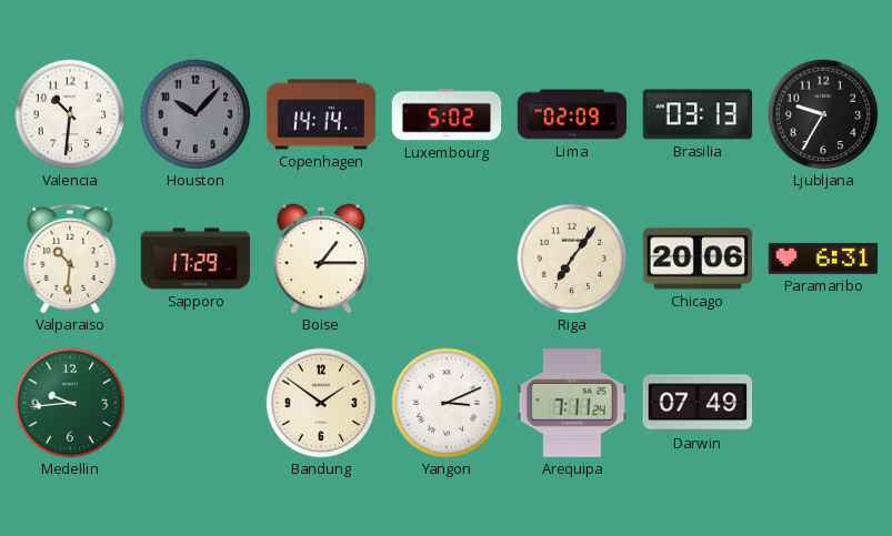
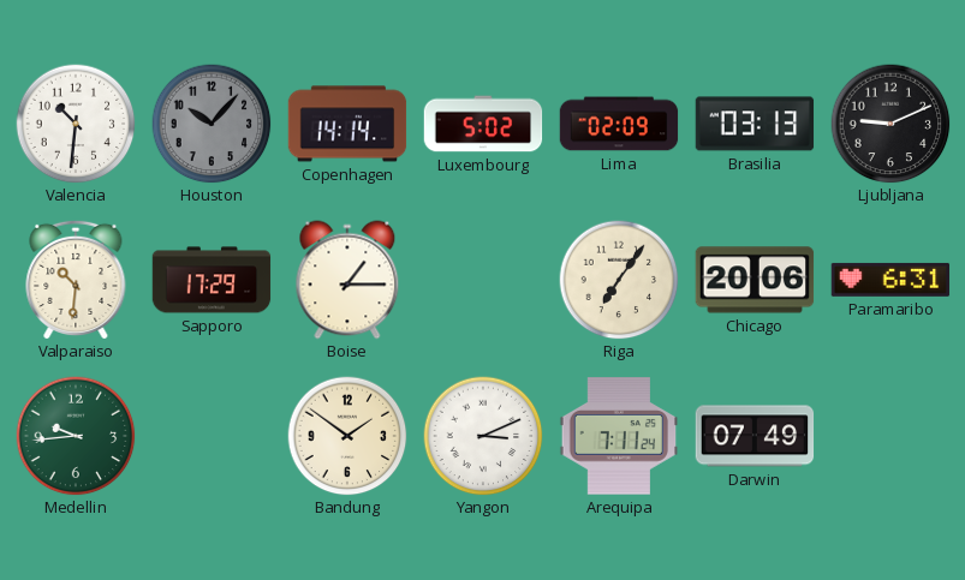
Ljubljana: 9:35 -> 9:11
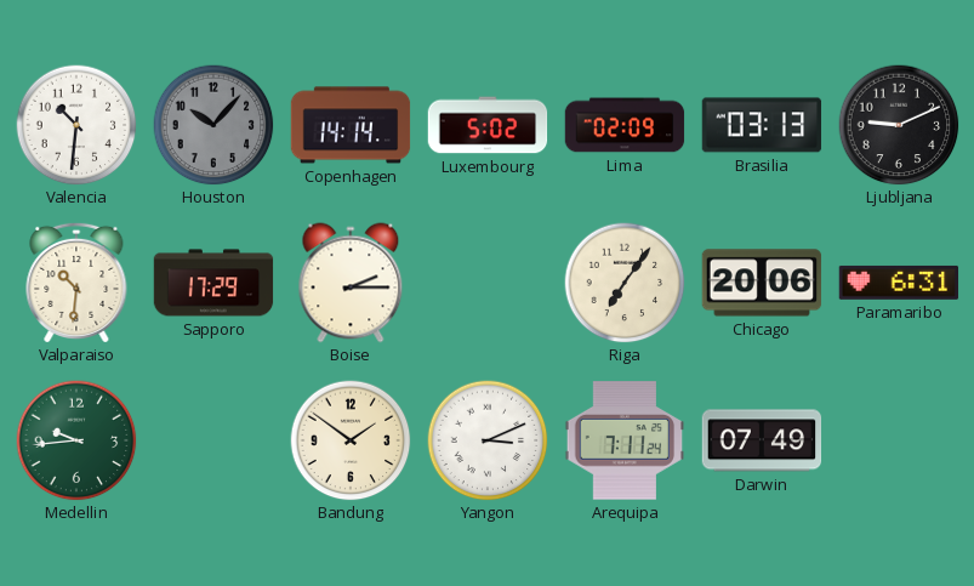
Boise: 1:15 -> 2:15
